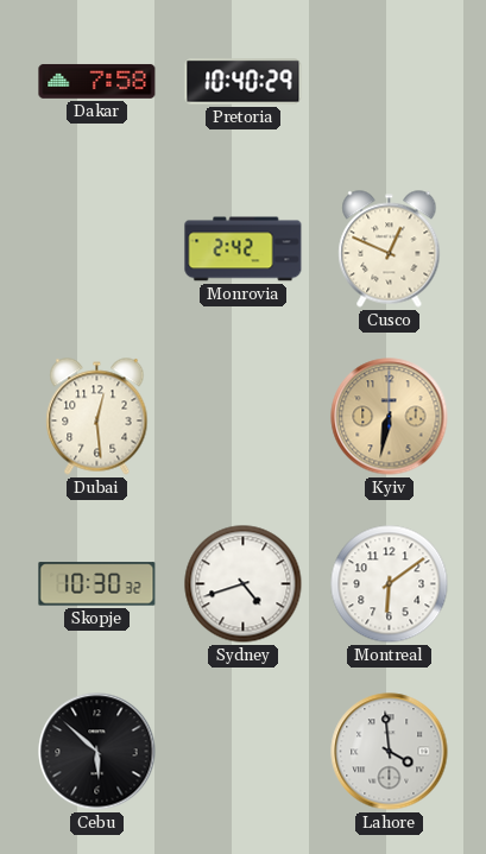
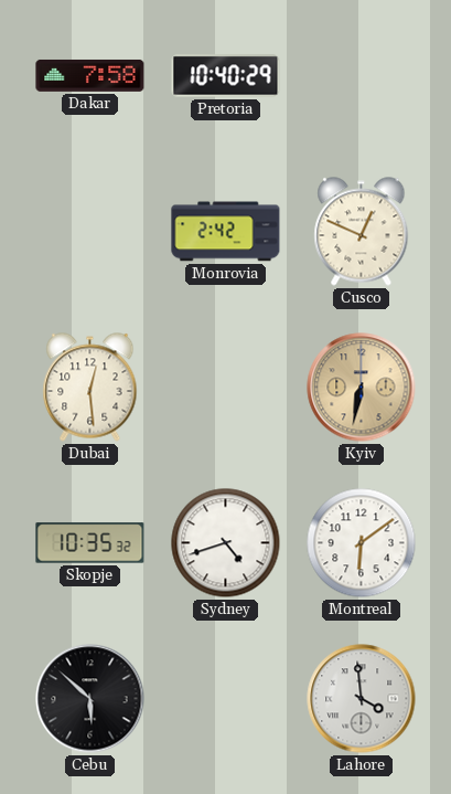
Skopje: 10:30 -> 10:35
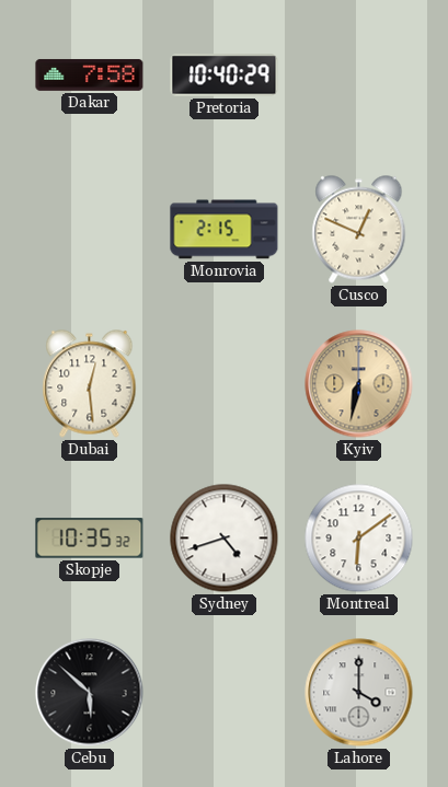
Monrovia: 2:42 -> 2:15
Lahore: 3:59 -> 4:00
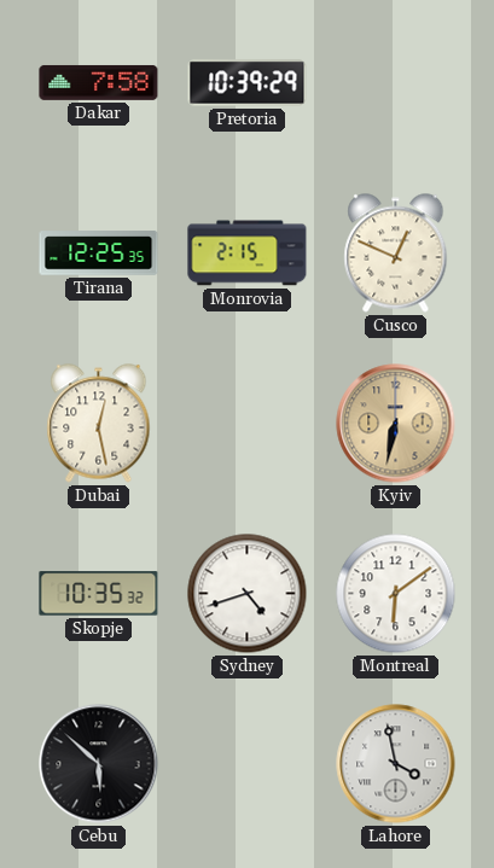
Pretoria: 10:40 -> 10:39
Tirana: none -> 12:25
Dubai: 12:29 -> 12:28
Lahore: 4:00 -> 3:58
